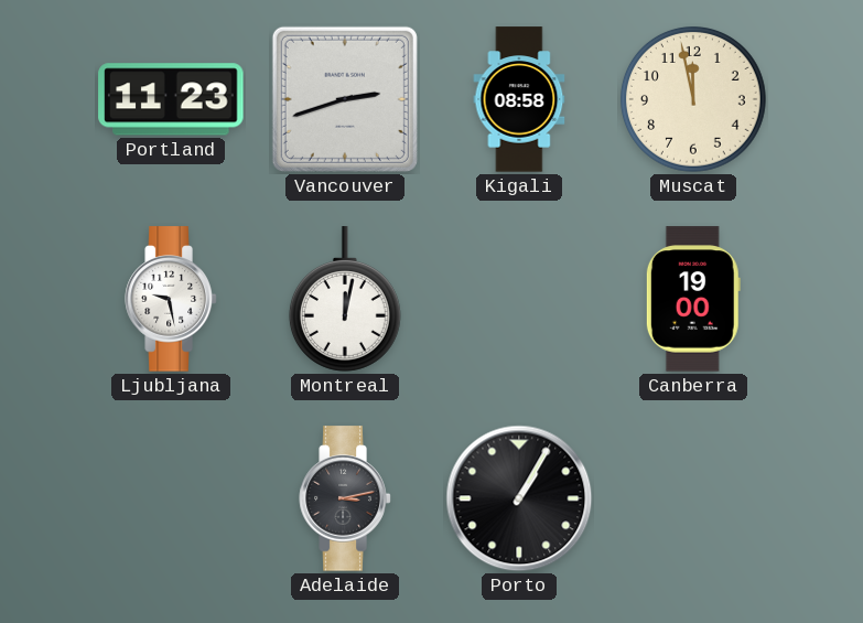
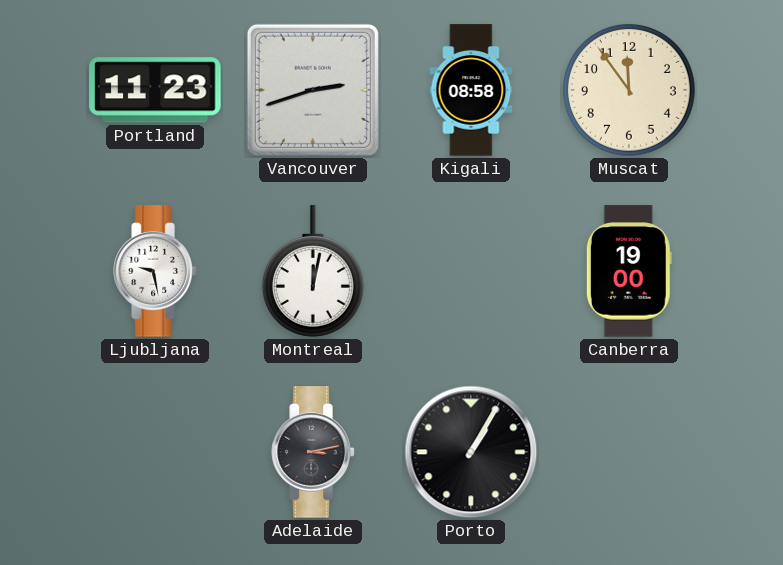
Muscat: 11:58 -> 11:54
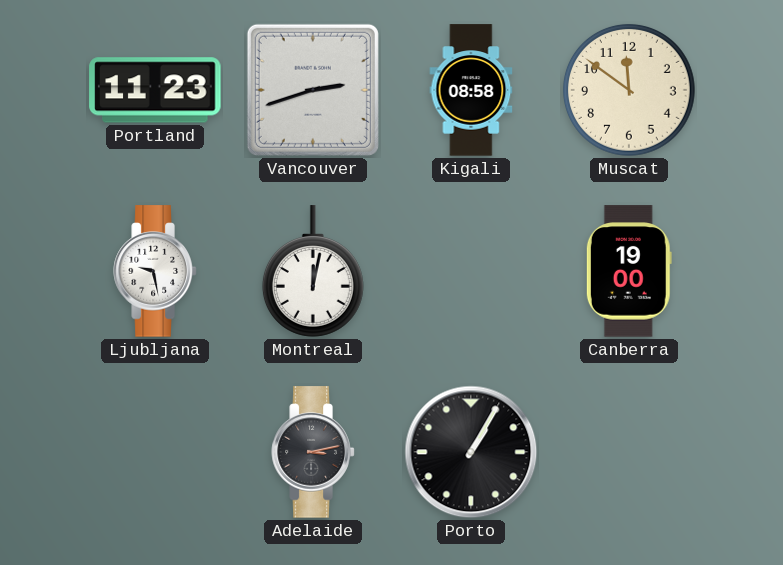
Muscat: 11:54 -> 11:51
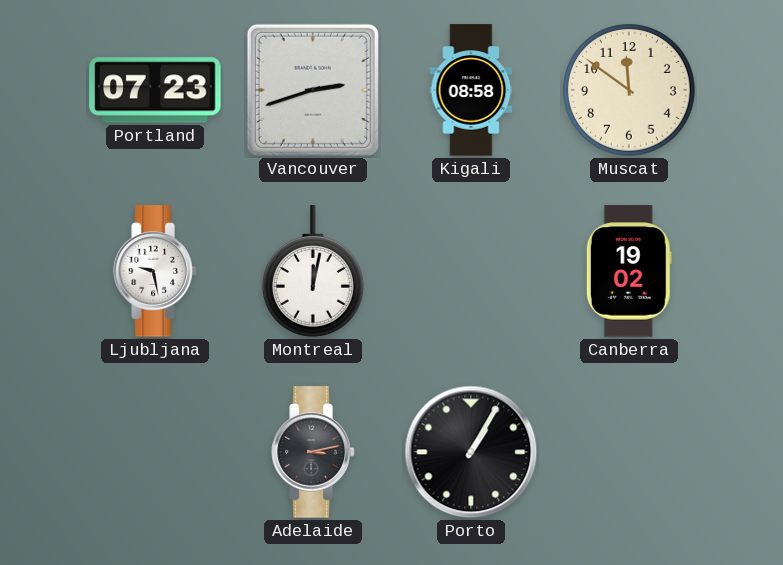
Portland: 11:23 -> 07:23
Canberra: 19:00 -> 19:02
